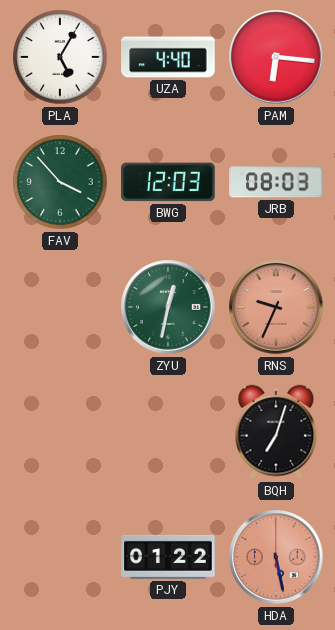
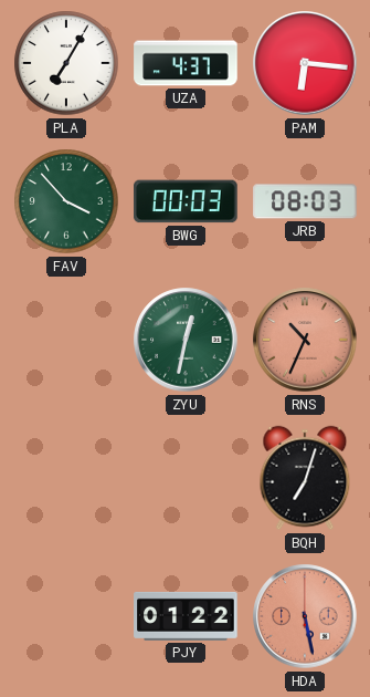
PLA: 5:05 -> 7:05
UZA: 4:40 -> 4:37
BWG: 12:03 -> 00:03
RNS: 9:34 -> 10:34
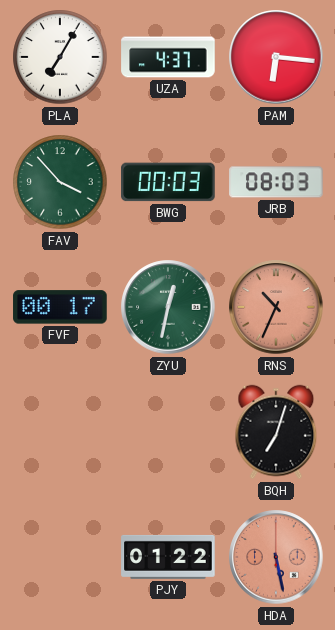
FVF: none -> 00:17
